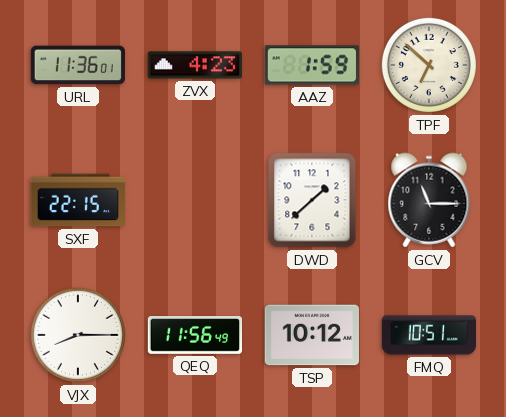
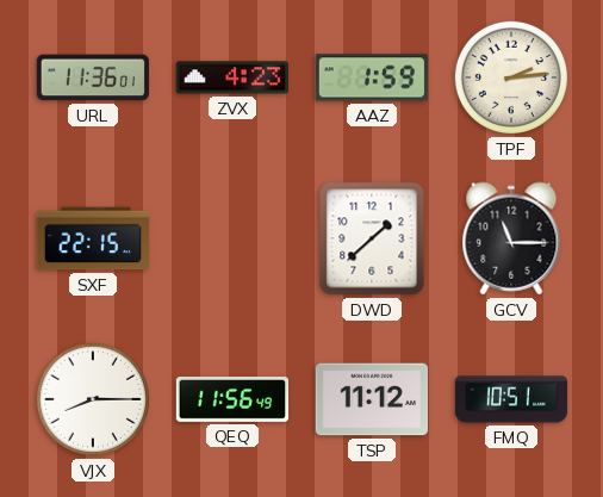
TPF: 6:52 -> 2:14
TSP: 10:12 -> 11:12
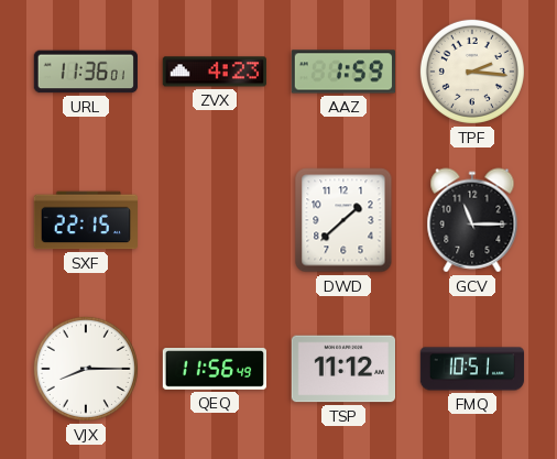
TPF: 2:14 -> 2:16
